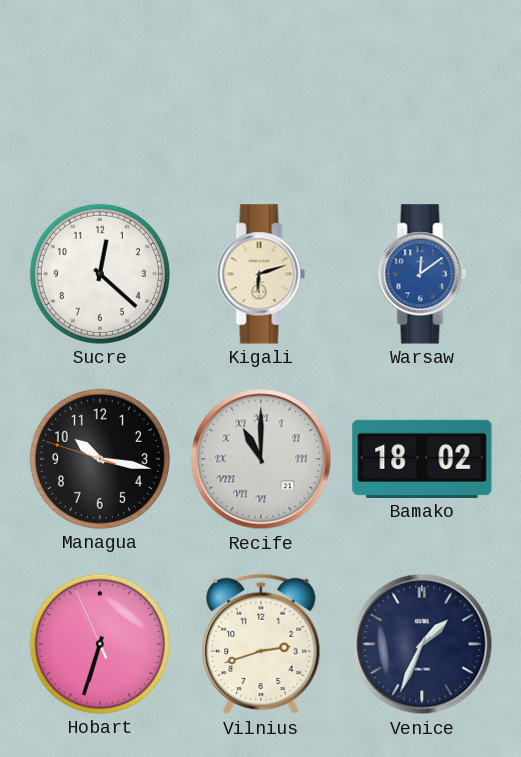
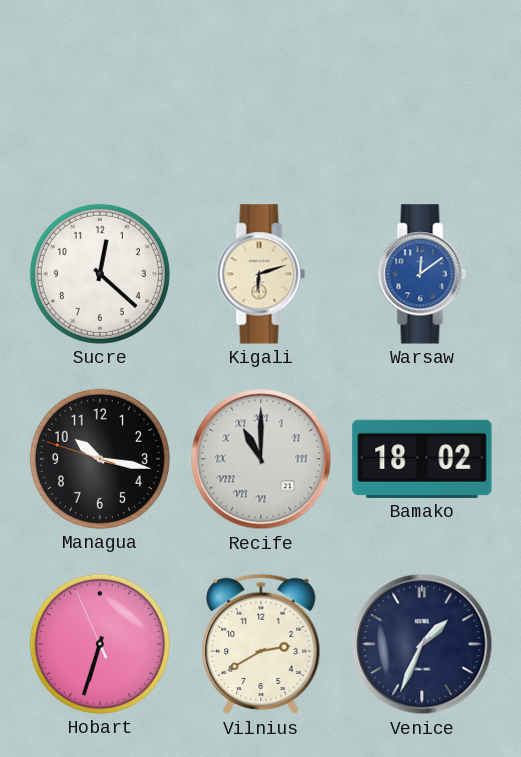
Vilnius: 2:42 -> 2:40
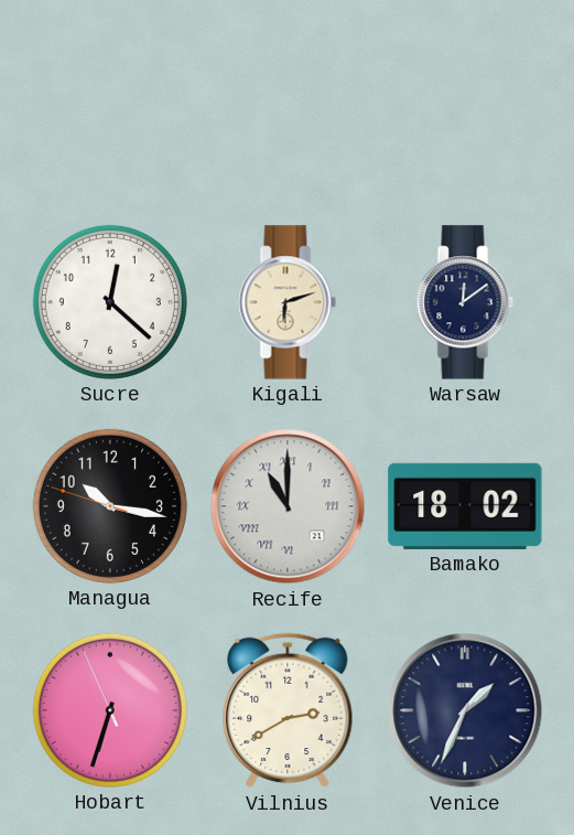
Warsaw dial: blue -> navy
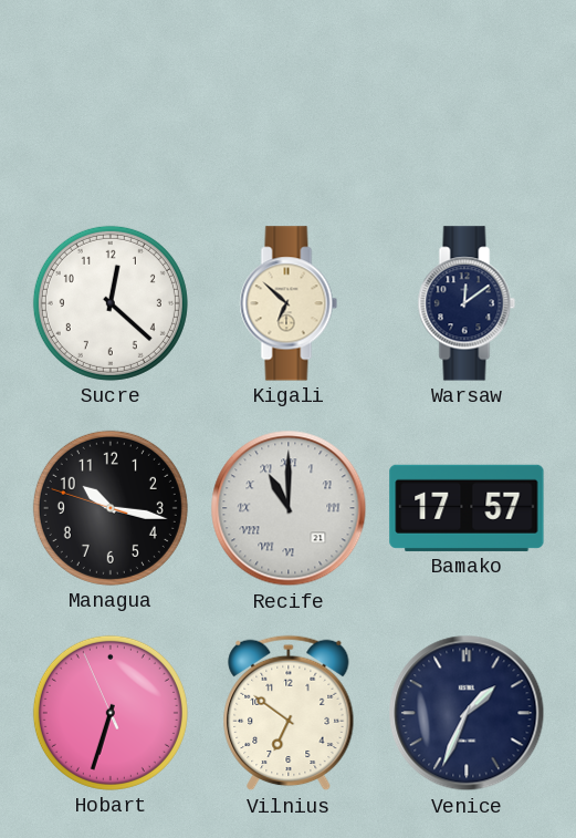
Kigali: 6:12 -> 6:52
Bamako: 18:02 -> 17:57
Vilnius: 2:40 -> 6:51
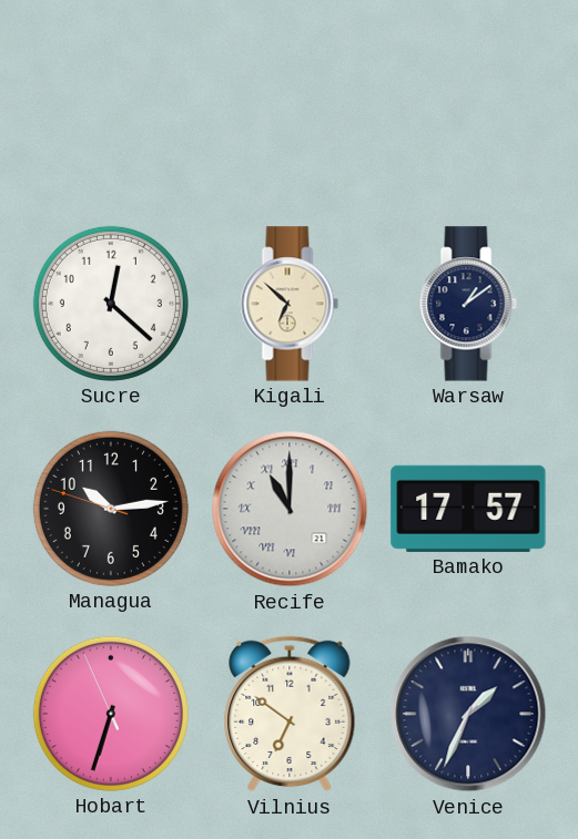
Warsaw: 12:09 -> 1:09
Managua: 10:16 -> 10:13
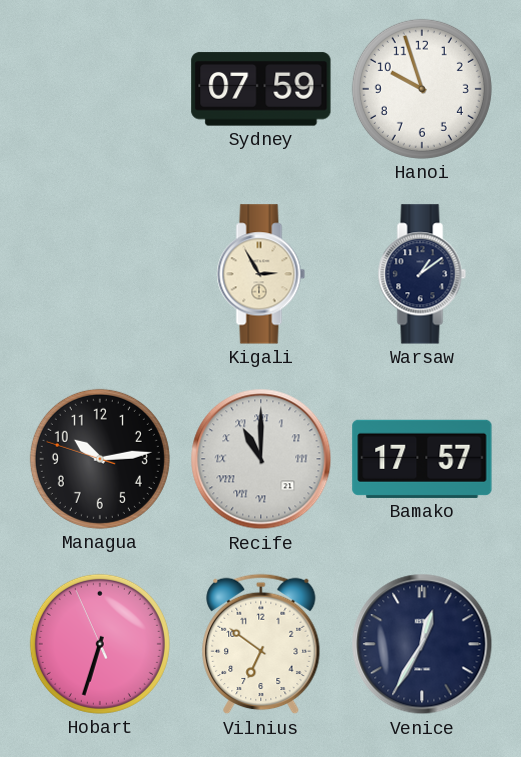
Sydney: none -> 07:59
Hanoi: none -> 9:57
Sucre: 12:22 -> none
Kigali: 6:52 -> 2:55
Venice: 1:34 -> 12:35
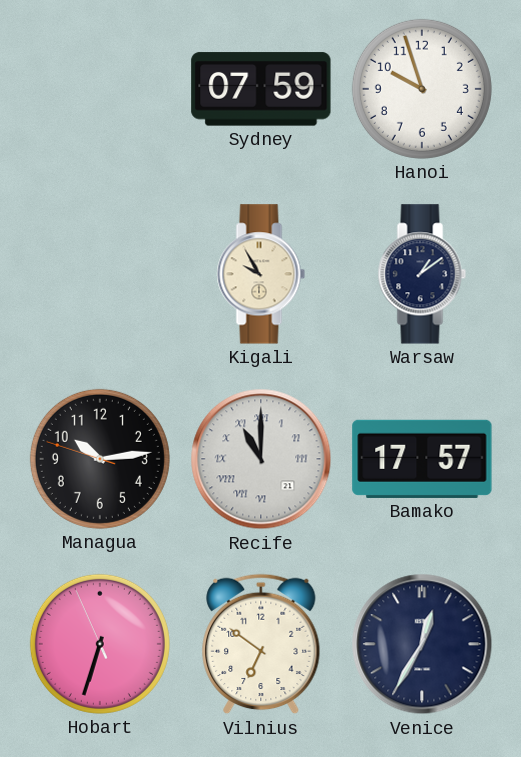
Kigali: 2:55 -> 9:55
